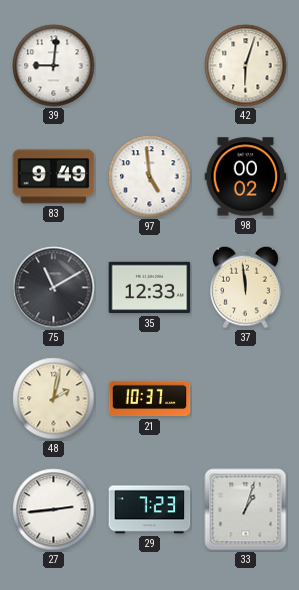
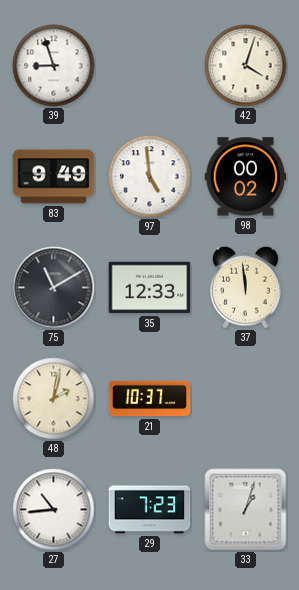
39: 9:01 -> 8:57
42: 6:03 -> 4:03
27: 2:44 -> 10:44
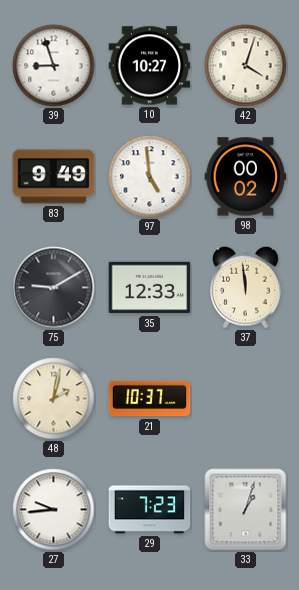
10: none -> 10:27
75: 11:10 -> 9:10
27: 10:44 -> 9:44
